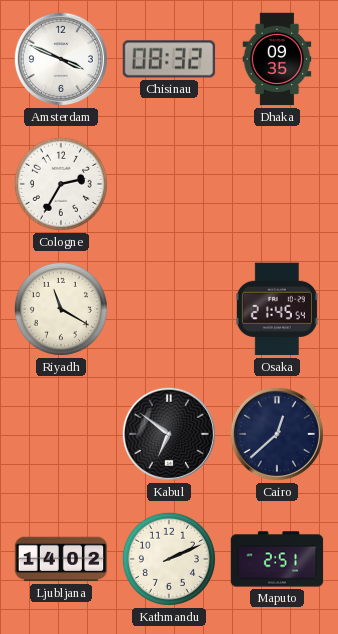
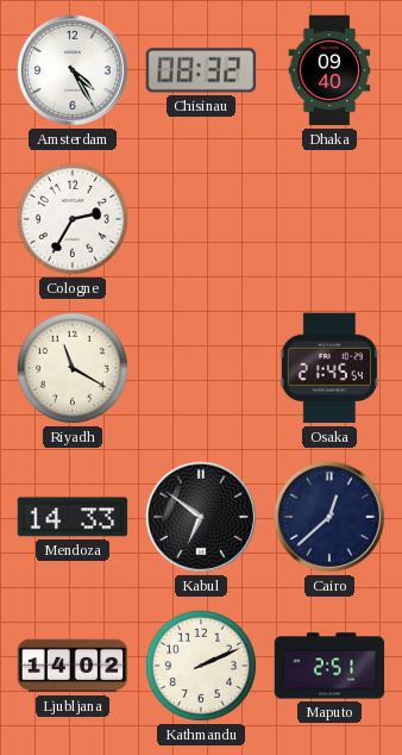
Amsterdam: 3:49 -> 4:25
Dhaka: 09:35 -> 09:40
Mendoza: none -> 14:33
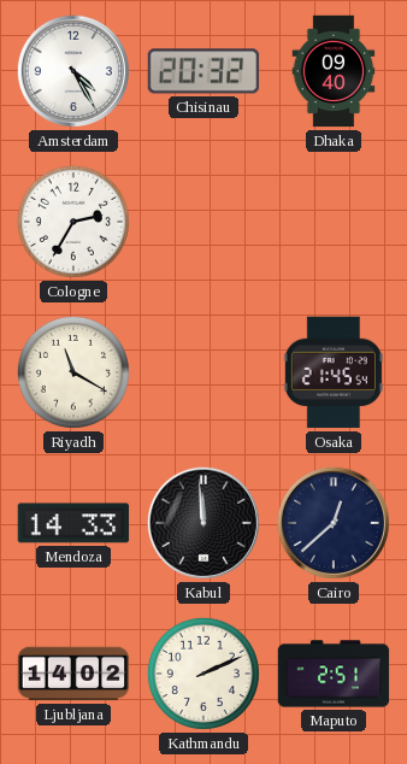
Chisinau: 08:32 -> 20:32
Kabul: 6:51 -> 11:59
